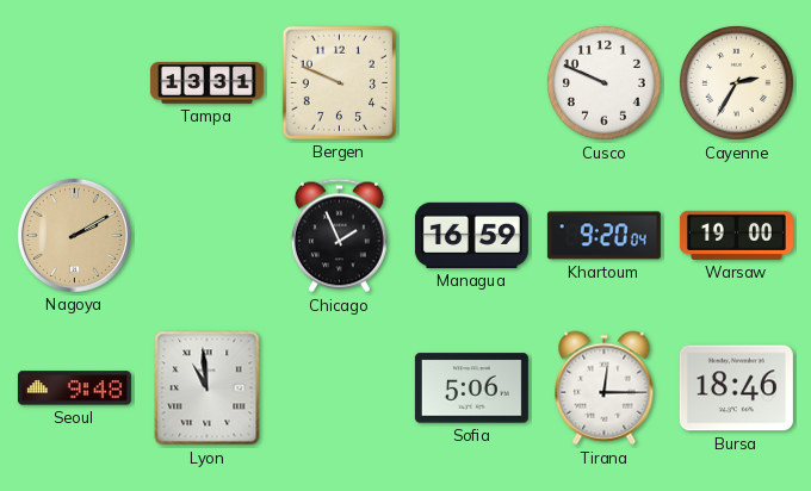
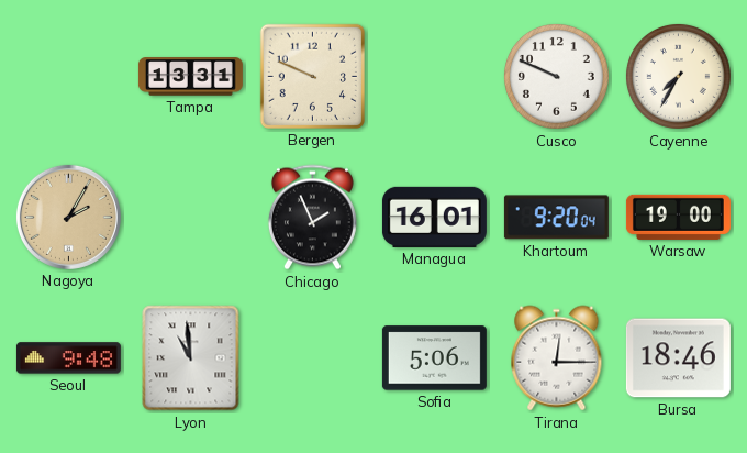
Cayenne: 2:35 -> 7:35
Nagoya: 2:10 -> 2:05
Managua: 16:59 -> 16:01
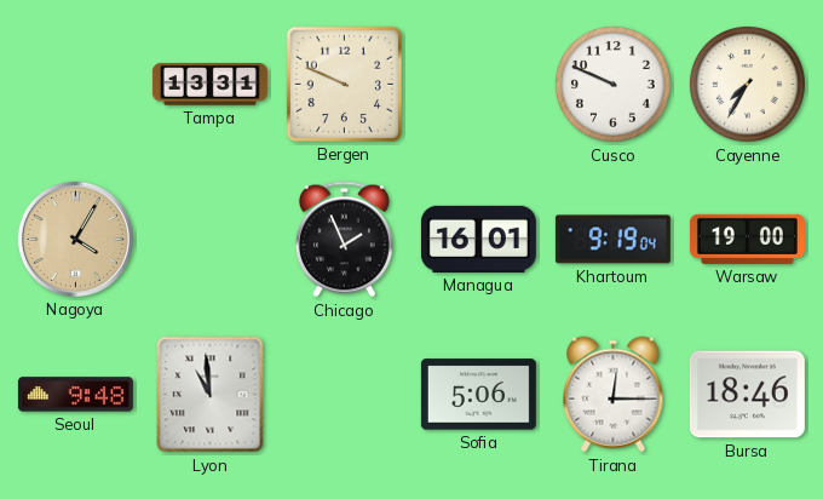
Nagoya: 2:05 -> 4:05
Khartoum: 9:20 -> 9:19
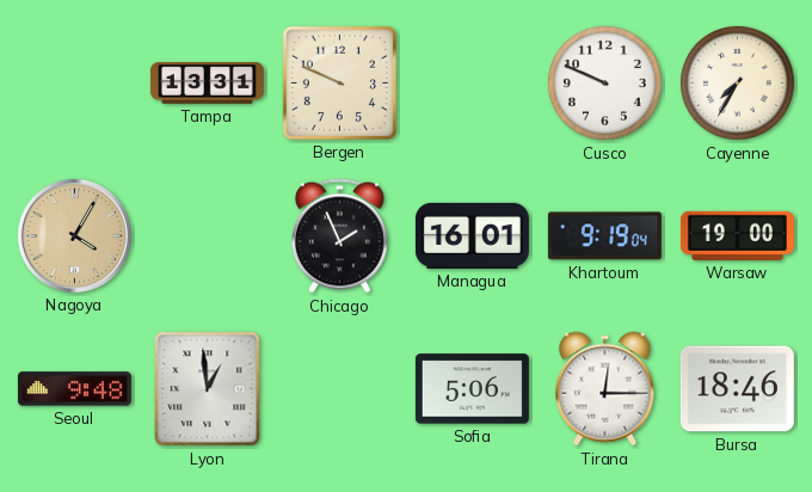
Lyon: 10:59 -> 12:59
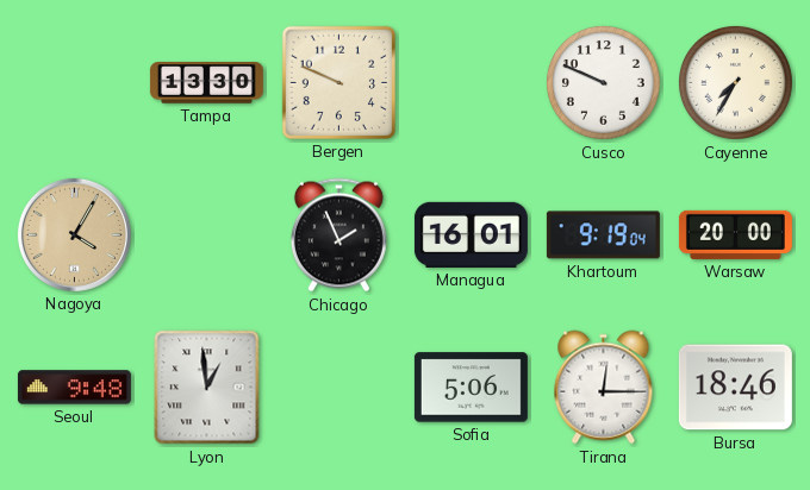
Tampa: 13:31 -> 13:30
Warsaw: 19:00 -> 20:00
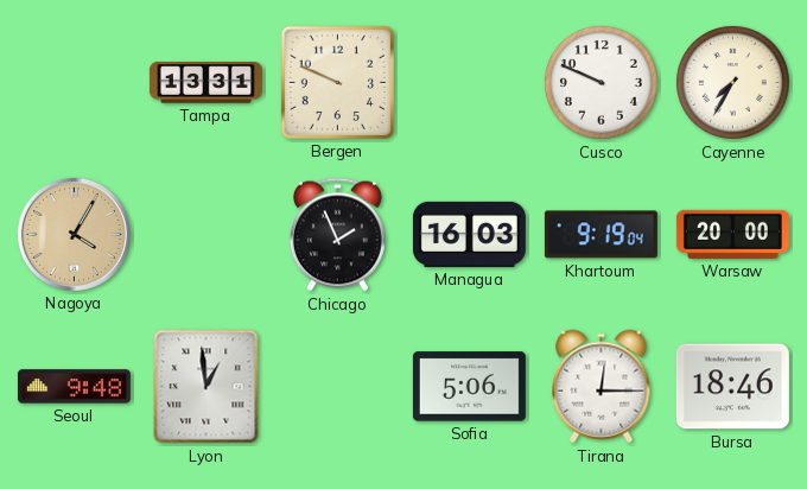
Tampa: 13:30 -> 13:31
Managua: 16:01 -> 16:03
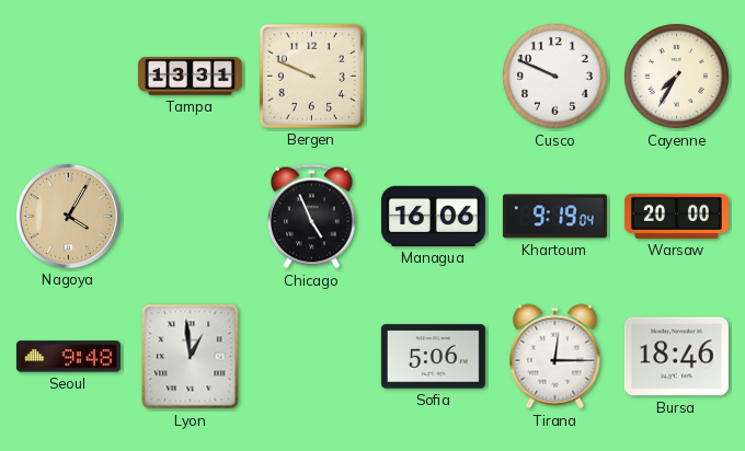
Chicago: 1:56 -> 4:56
Managua: 16:03 -> 16:06
